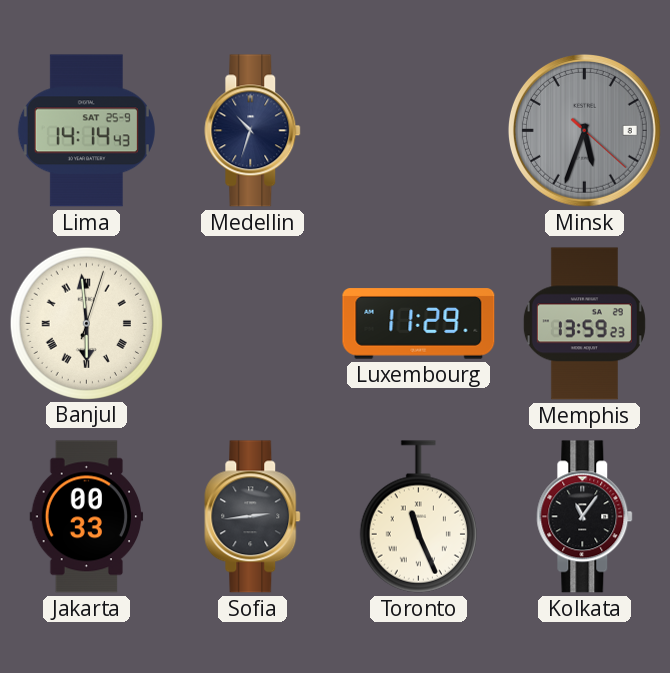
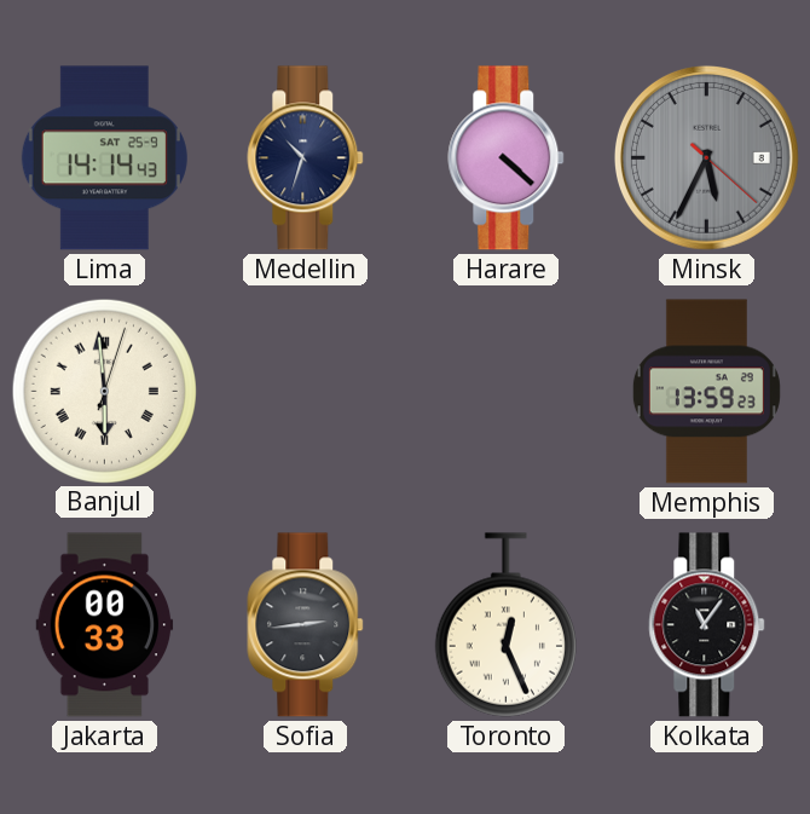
Harare: none -> 4:22
Minsk: 5:33 -> 5:34
Luxembourg: 11:29 -> none
Toronto: 11:26 -> 12:26
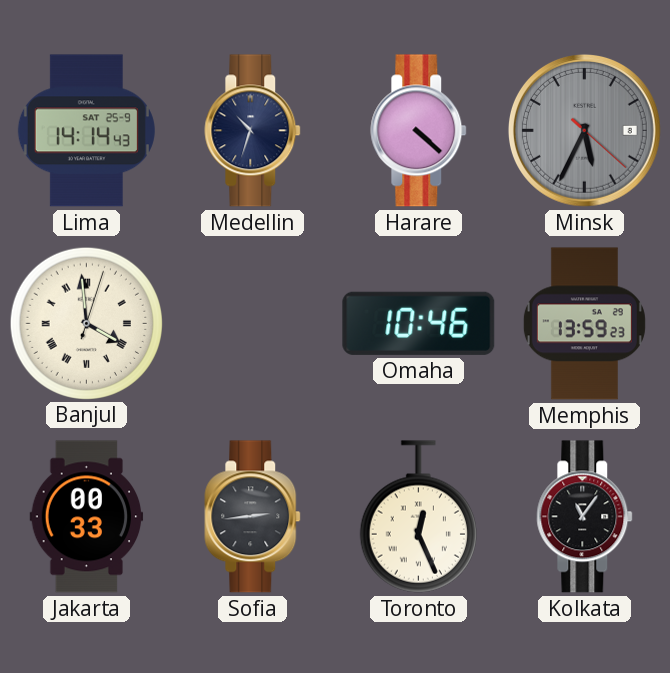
Banjul: 5:59 -> 3:59
Omaha: none -> 10:46
